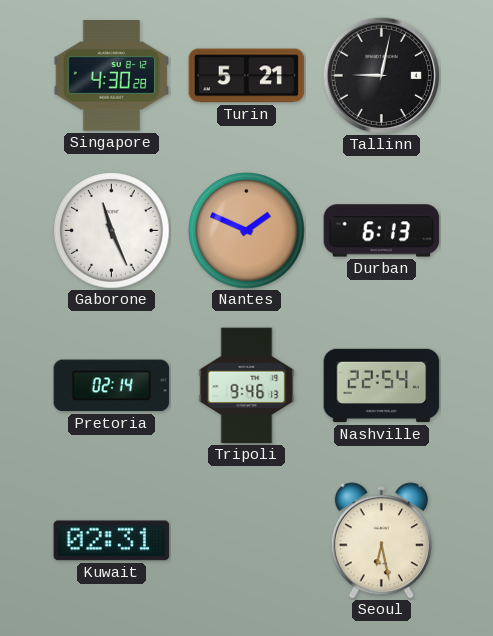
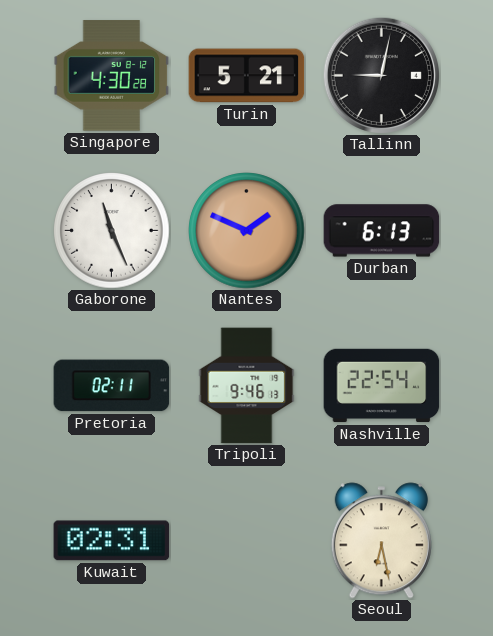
Pretoria: 02:14 -> 02:11
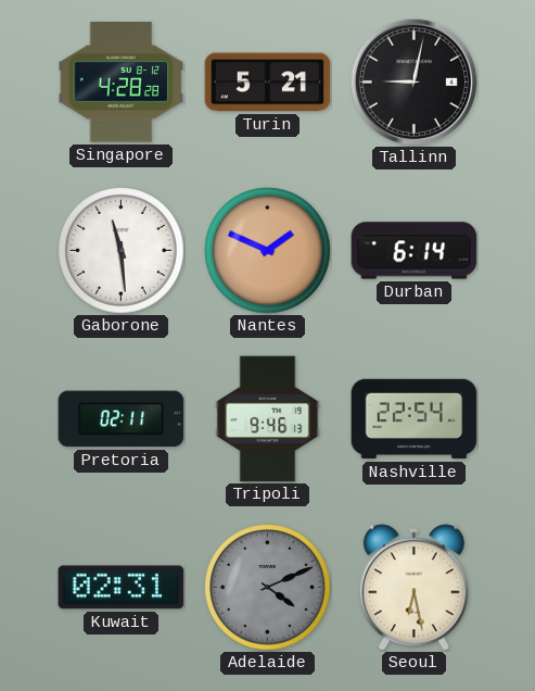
Singapore: 4:30 -> 4:28
Gaborone: 11:26 -> 11:29
Durban: 6:13 -> 6:14
Adelaide: none -> 4:11
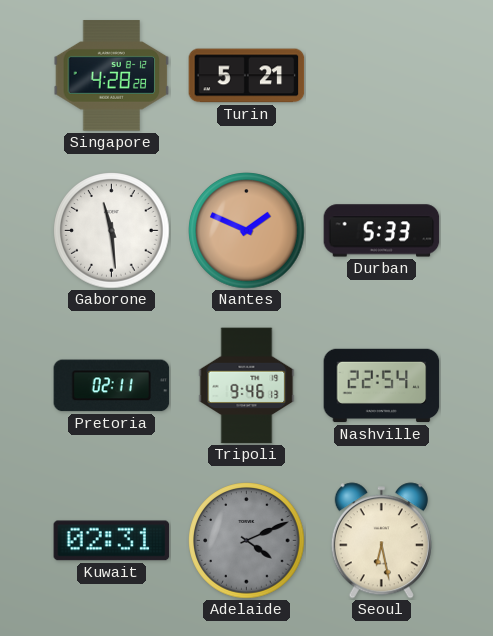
Tallinn: 9:02 -> none
Durban: 6:14 -> 5:33
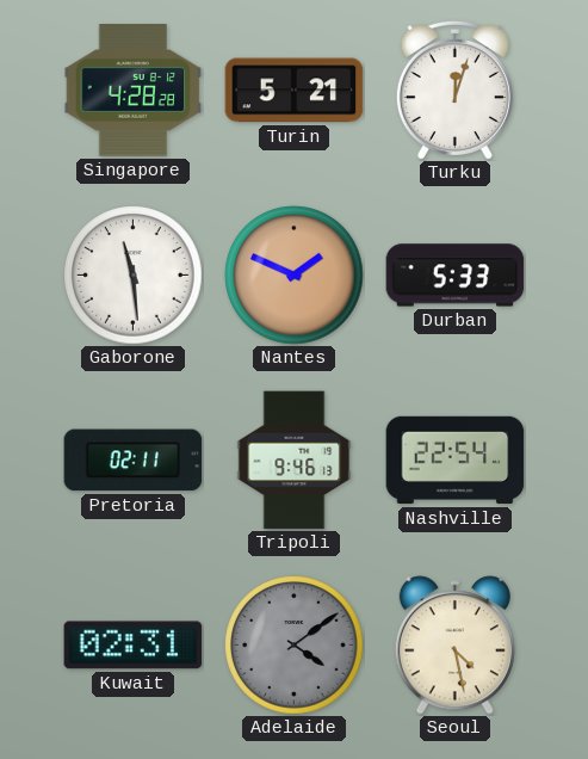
Turku: none -> 12:03
Adelaide: 4:11 -> 4:09
Seoul: 6:28 -> 4:28
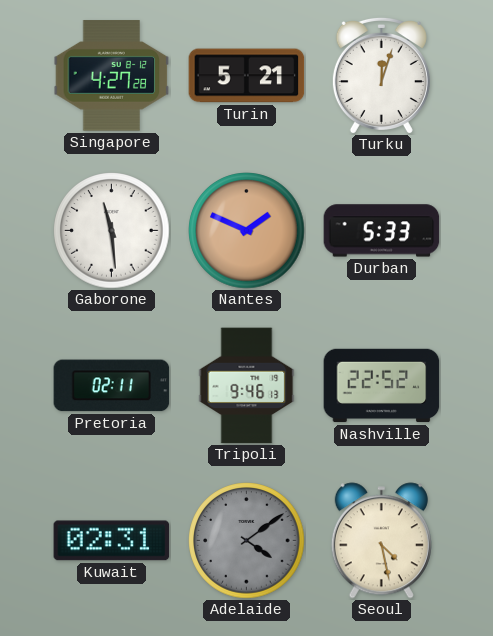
Singapore: 4:28 -> 4:27
Nashville: 22:54 -> 22:52
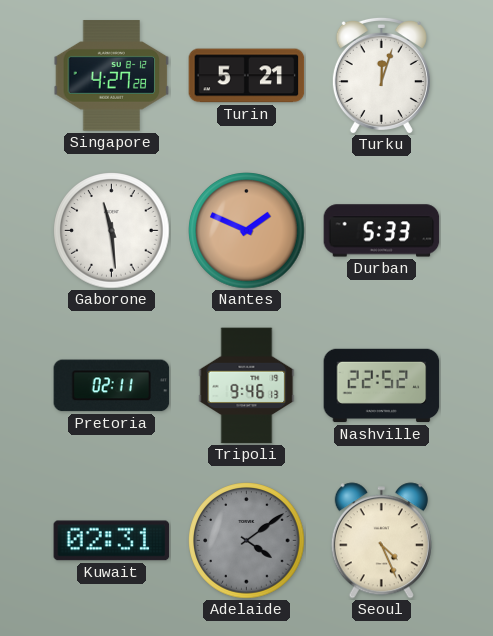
Seoul: 4:28 -> 4:26
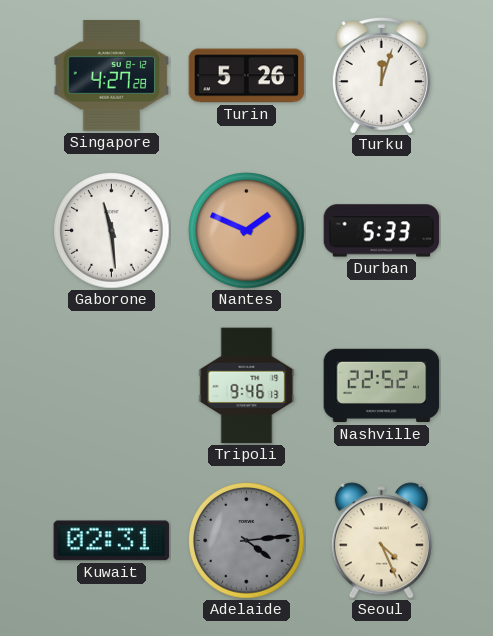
Turin: 5:21 -> 5:26
Pretoria: 02:11 -> none
Adelaide: 4:09 -> 4:14
